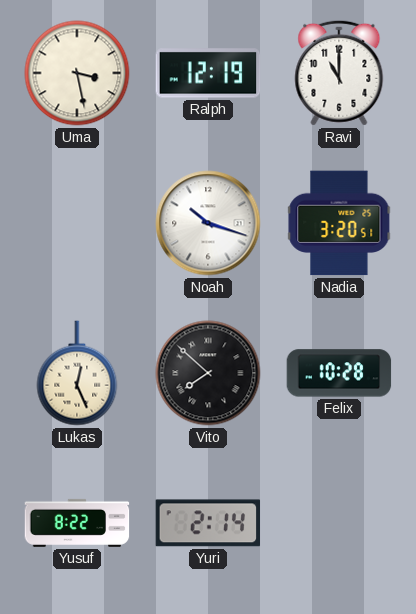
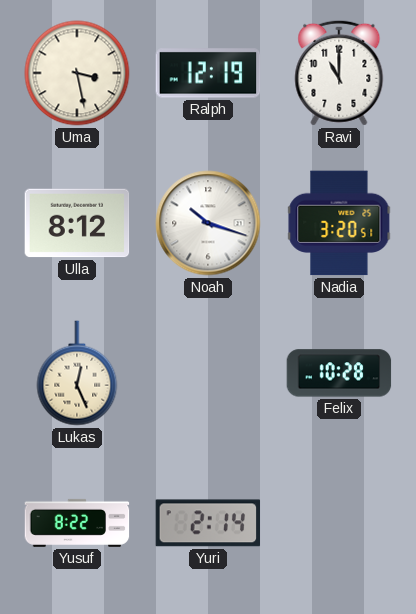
Ulla: none -> 8:12
Vito: 7:52 -> none
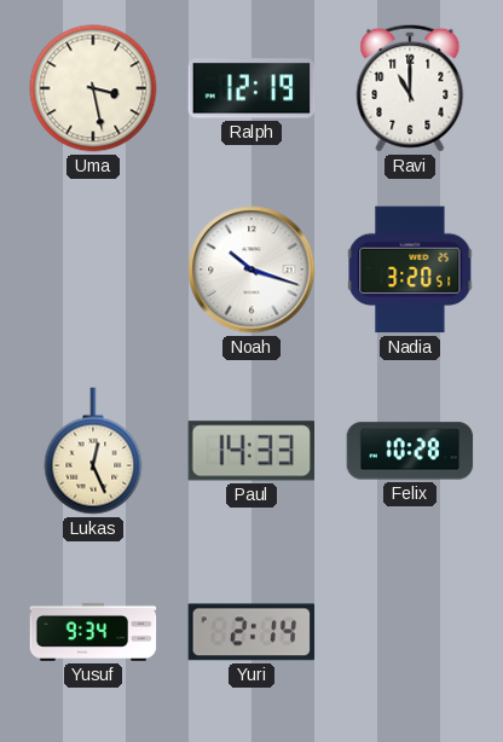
Ulla: 8:12 -> none
Paul: none -> 14:33
Yusuf: 8:22 -> 9:34
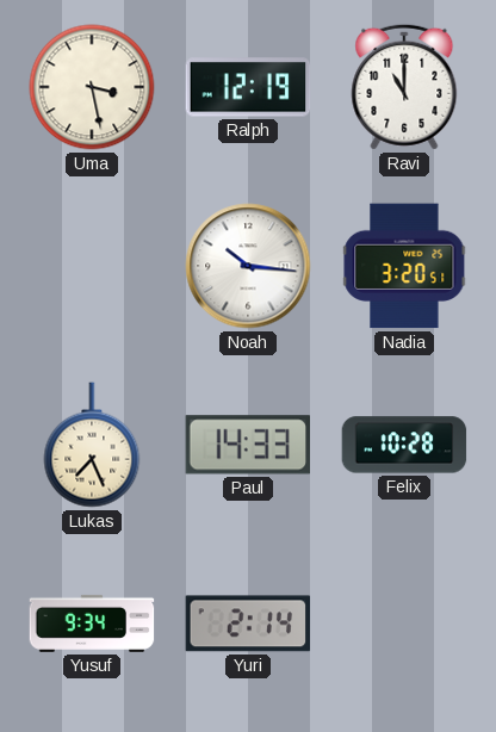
Noah: 10:18 -> 10:16
Lukas: 12:26 -> 7:26
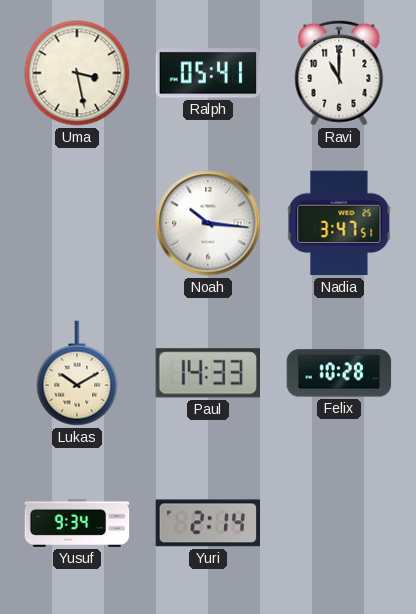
Ralph: 12:19 -> 05:41
Nadia: 3:20 -> 3:47
Lukas: 7:26 -> 10:10
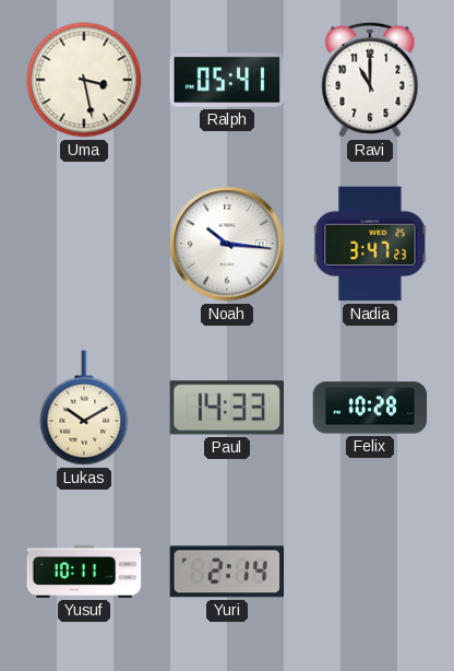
Nadia: 3:47:51 -> 3:47:23
Yusuf: 9:34 -> 10:11
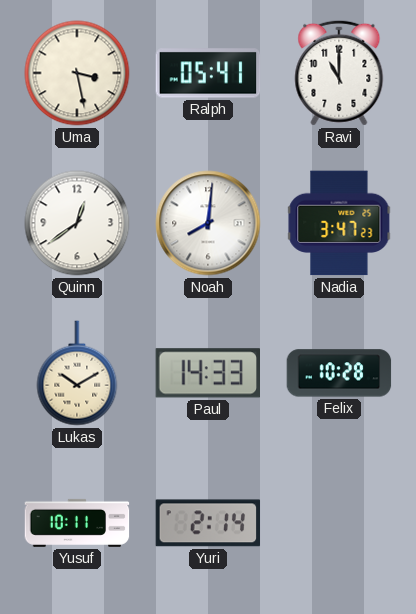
Quinn: none -> 12:39
Noah: 10:16 -> 8:01
